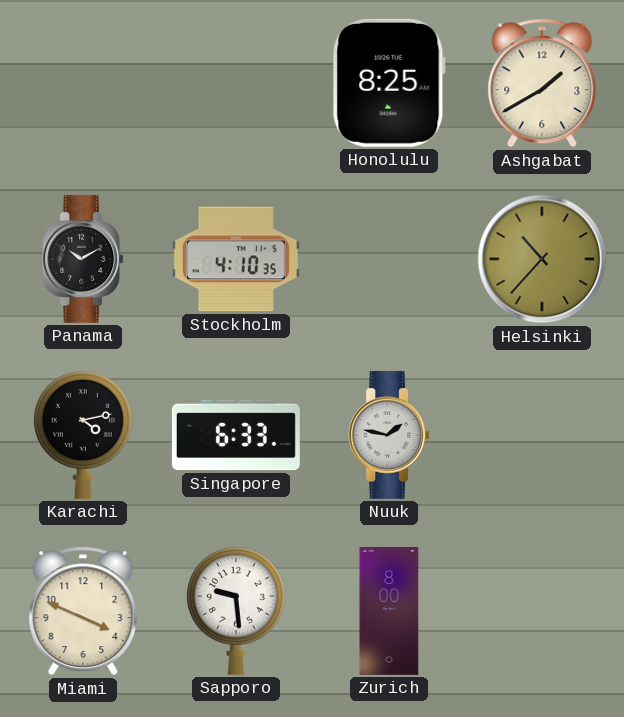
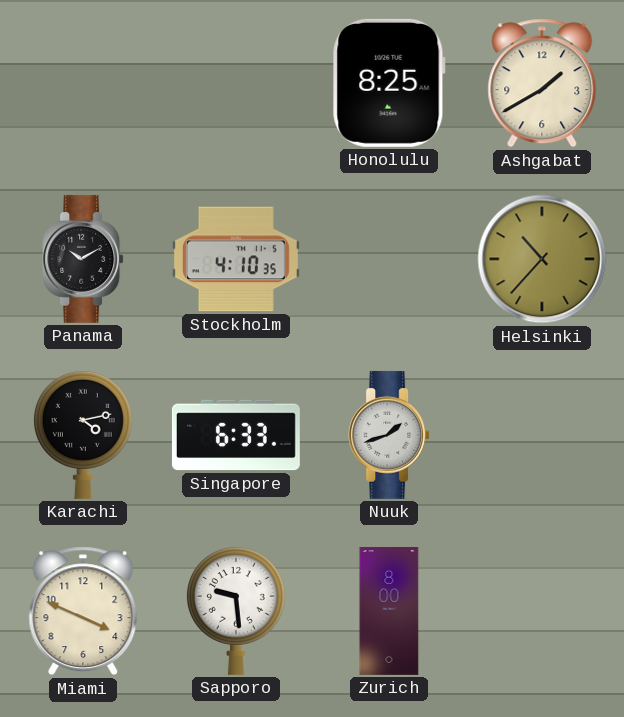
Nuuk: 1:47 -> 1:42
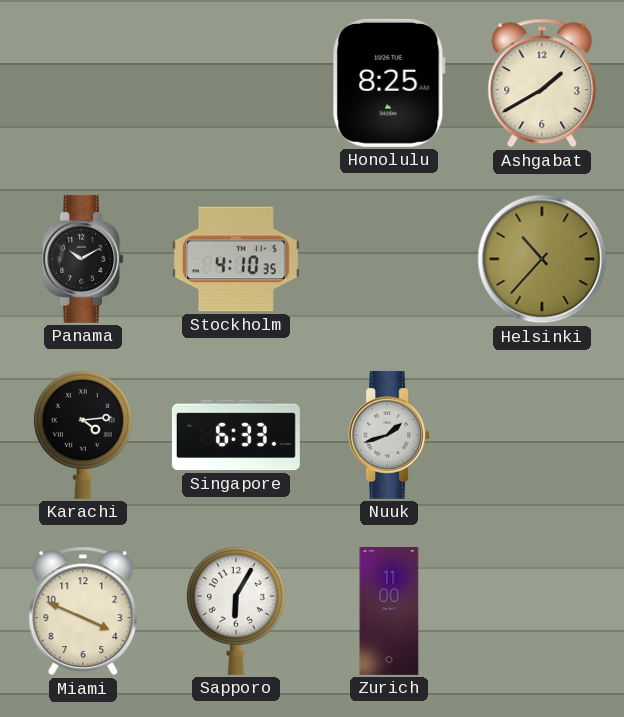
Karachi: 4:13 -> 4:14
Sapporo: 9:29 -> 6:05
Zurich: 8:00 -> 11:00
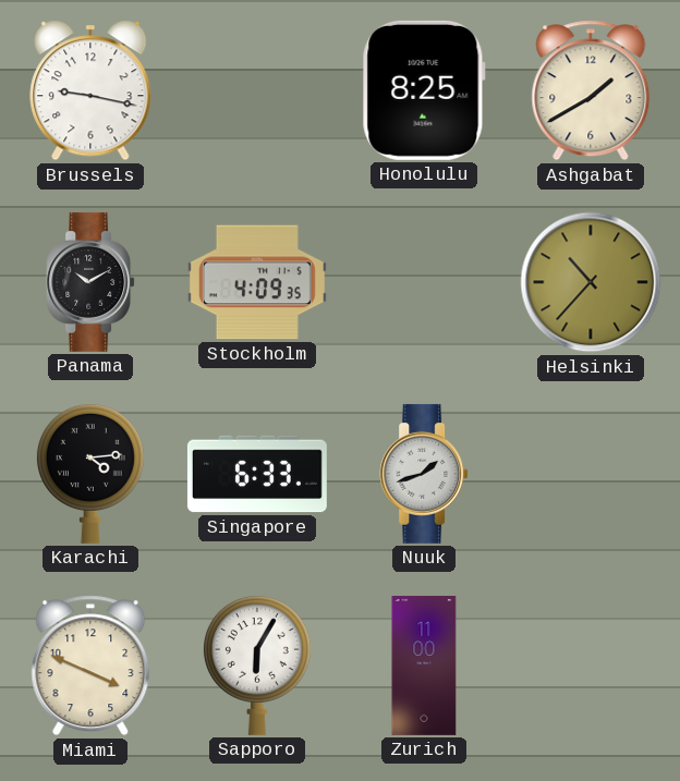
Brussels: none -> 9:17
Stockholm: 4:10 -> 4:09
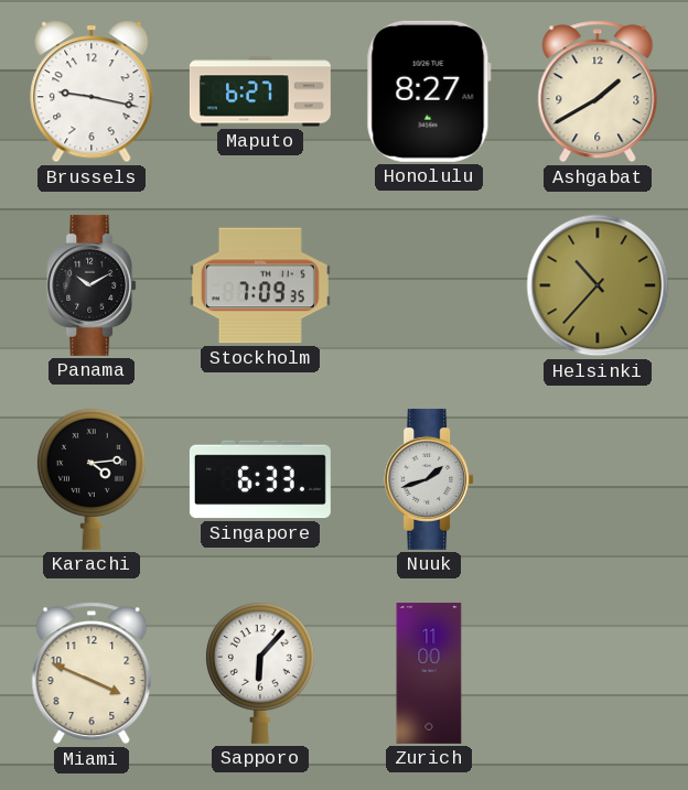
Maputo: none -> 6:27
Honolulu: 8:25 -> 8:27
Stockholm: 4:09 -> 7:09
Sapporo: 6:05 -> 6:07
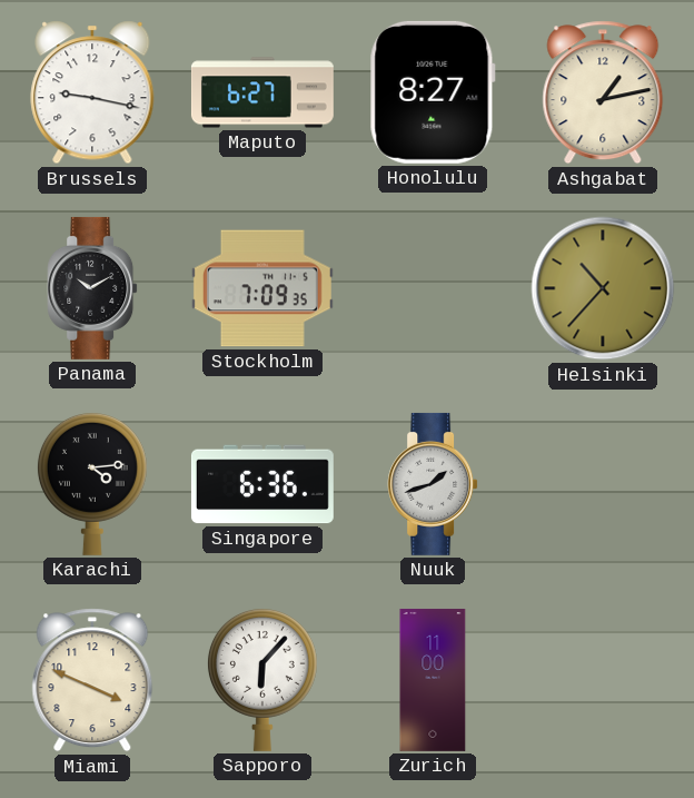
Ashgabat: 1:40 -> 1:13
Singapore: 6:33 -> 6:36
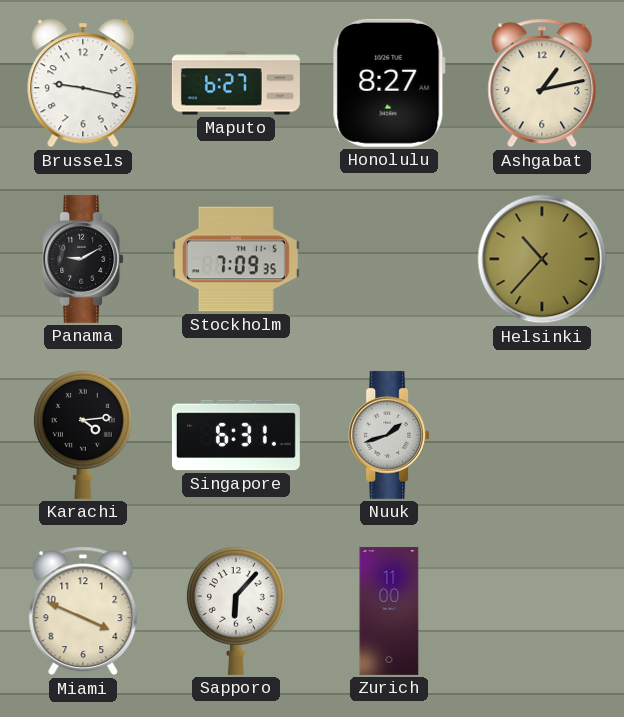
Panama: 10:10 -> 9:10
Singapore: 6:36 -> 6:31
